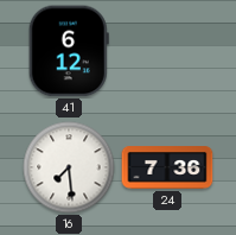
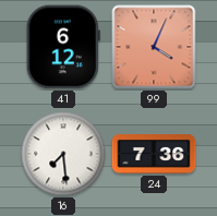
99: none -> 4:04
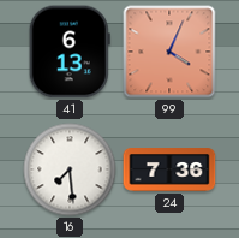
41: 6:12 -> 6:13
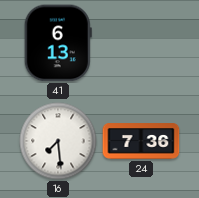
99: 4:04 -> none
